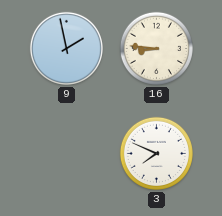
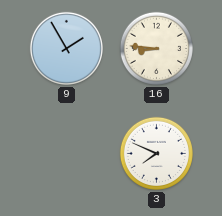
9: 1:58 -> 1:55
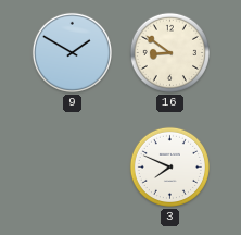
9: 1:55 -> 1:50
16: 8:46 -> 8:51
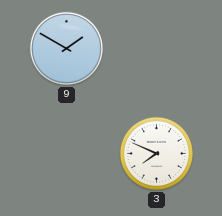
16: 8:51 -> none
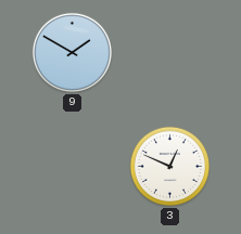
3: 7:49 -> 12:49
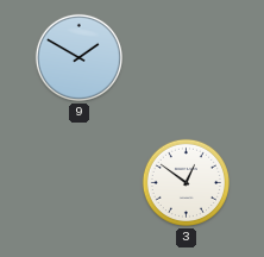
3: 12:49 -> 12:51
